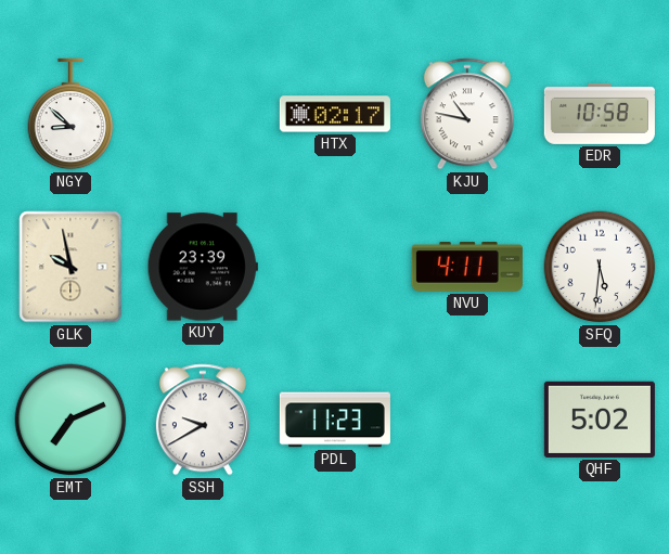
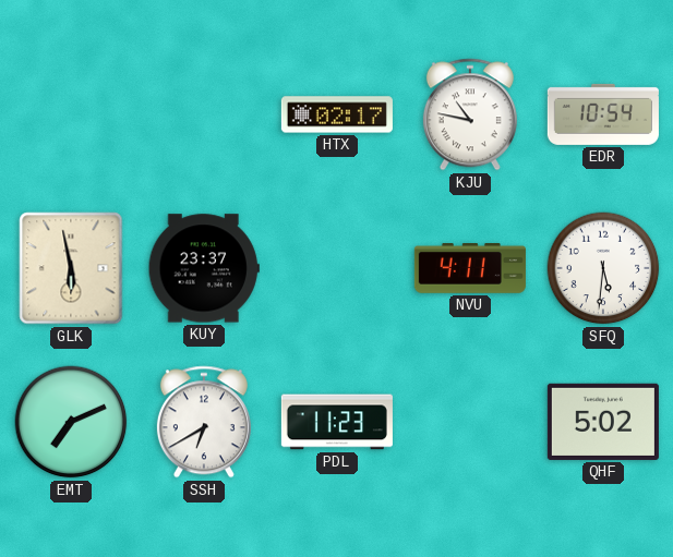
NGY: 8:52 -> none
EDR: 10:58 -> 10:54
GLK: 9:58 -> 5:58
KUY: 23:39 -> 23:37
SSH: 9:40 -> 6:40
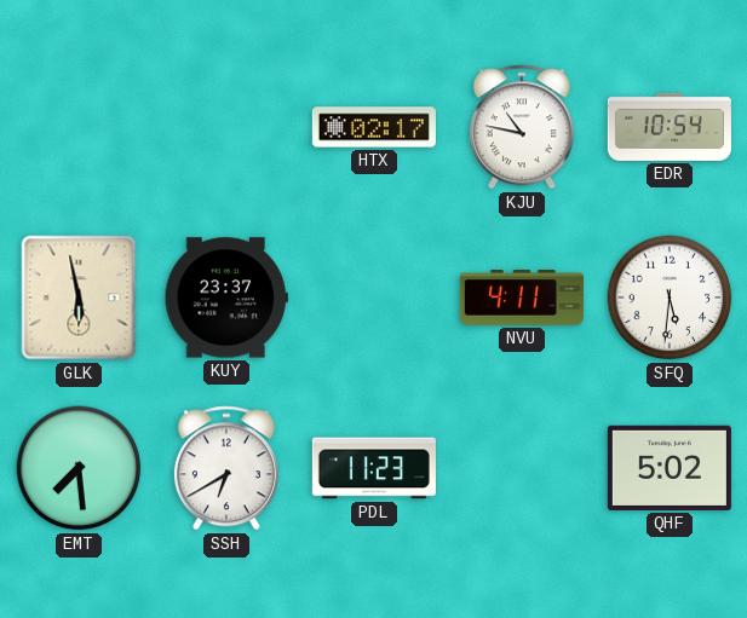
EMT: 7:11 -> 7:29
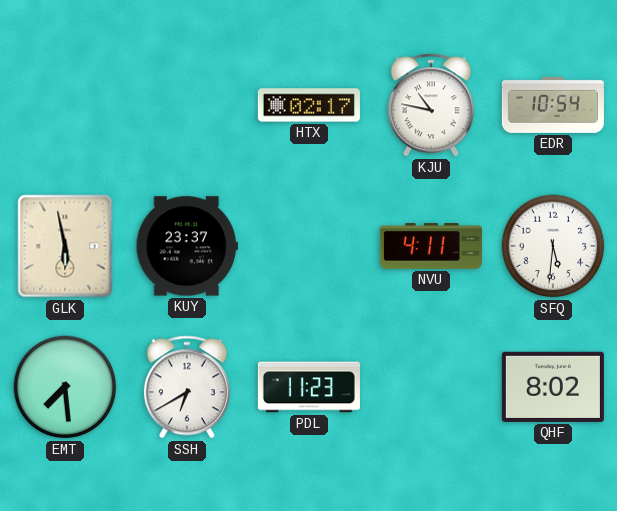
QHF: 5:02 -> 8:02
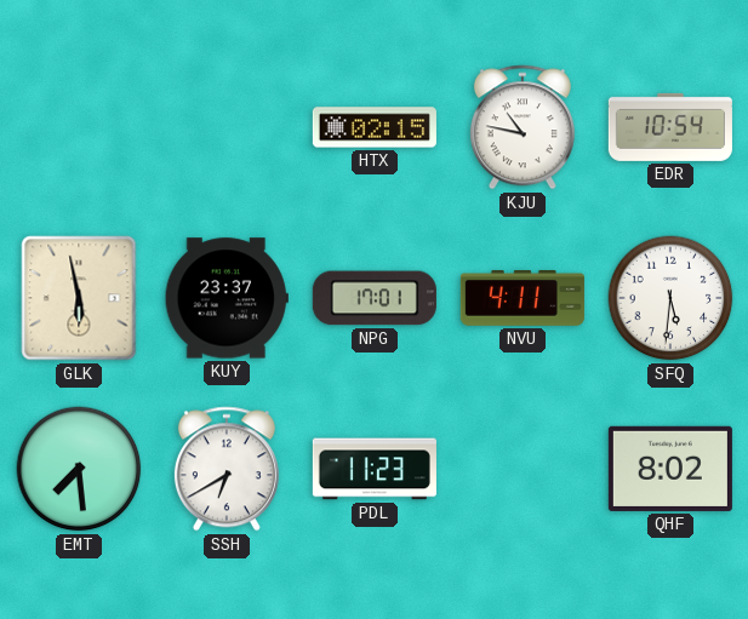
HTX: 02:17 -> 02:15
NPG: none -> 17:01
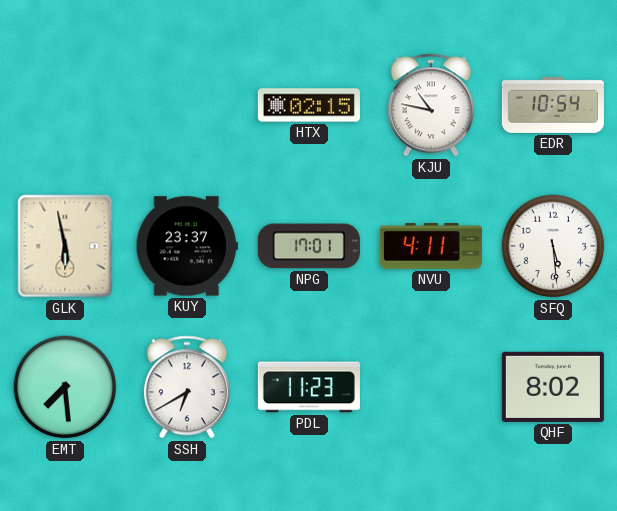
SFQ: 5:31 -> 5:29
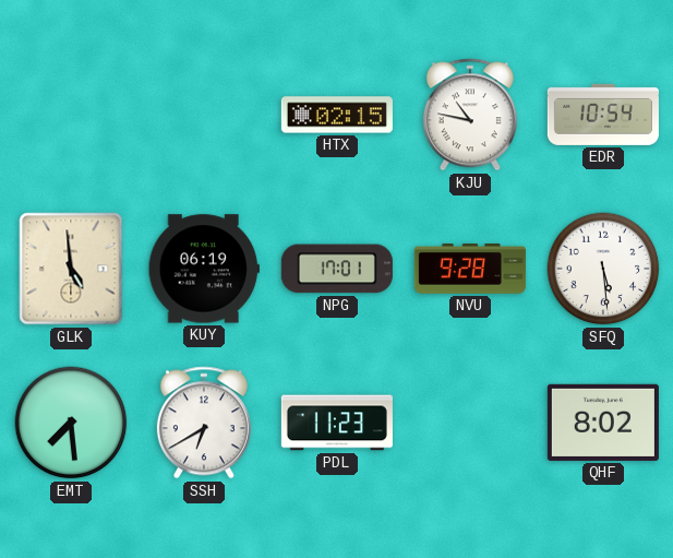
GLK: 5:58 -> 4:59
KUY: 23:37 -> 06:19
NVU: 4:11 -> 9:28
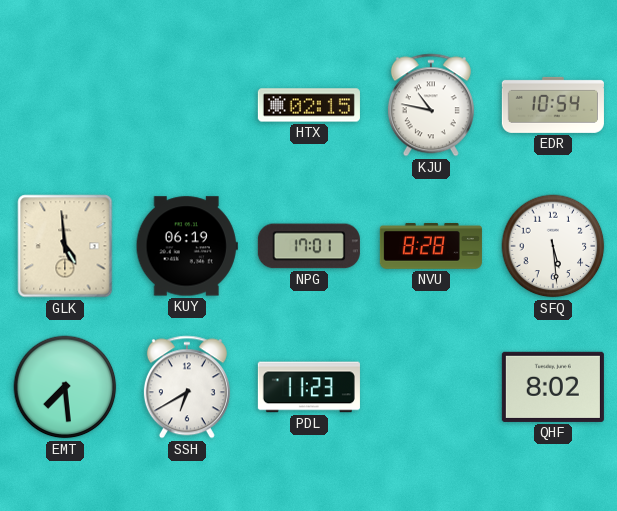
NVU: 9:28 -> 8:28
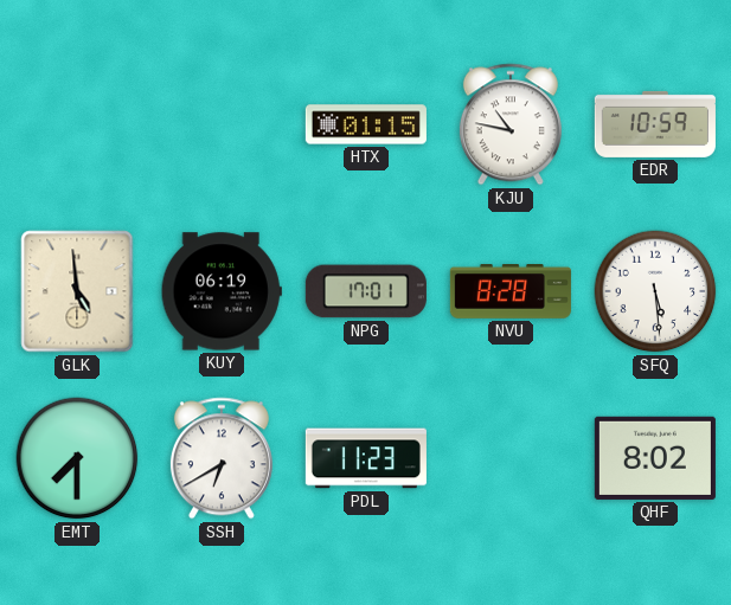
HTX: 02:15 -> 01:15
EDR: 10:54 -> 10:59
EMT: 7:29 -> 7:30
